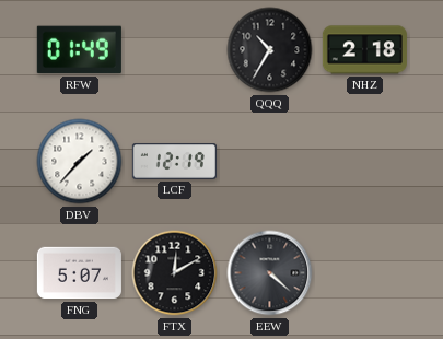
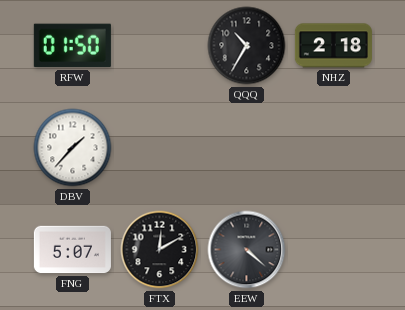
RFW: 01:49 -> 01:50
LCF: 12:19 -> none
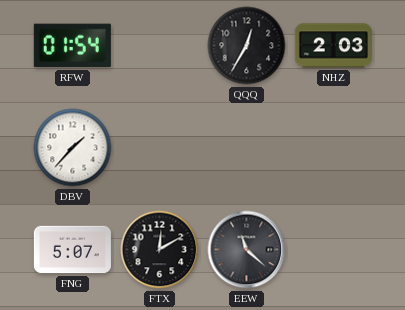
RFW: 01:50 -> 01:54
QQQ: 10:35 -> 12:35
NHZ: 2:18 -> 2:03
EEW: 4:22 -> 11:22
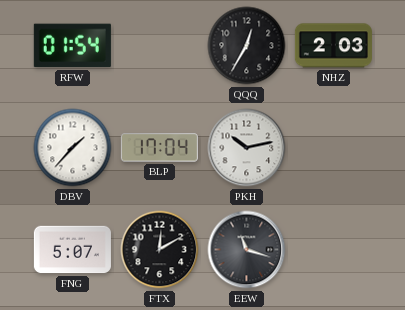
BLP: none -> 17:04
PKH: none -> 10:13
EEW: 11:22 -> 11:18
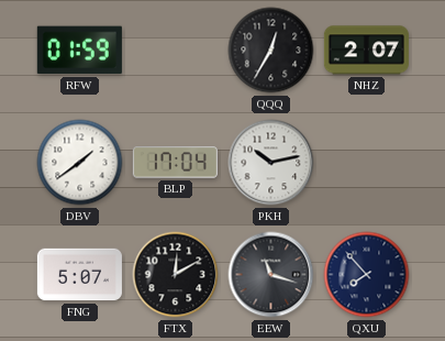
RFW: 01:54 -> 01:59
NHZ: 2:03 -> 2:07
DBV: 1:37 -> 1:39
QXU: none -> 7:53
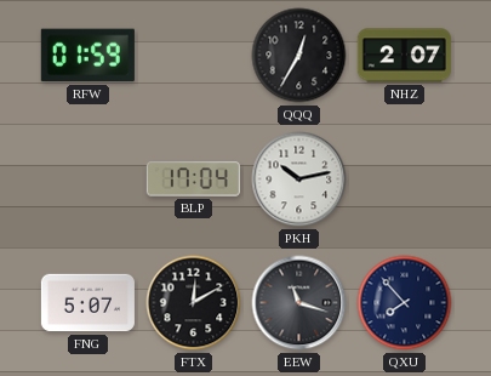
DBV: 1:39 -> none
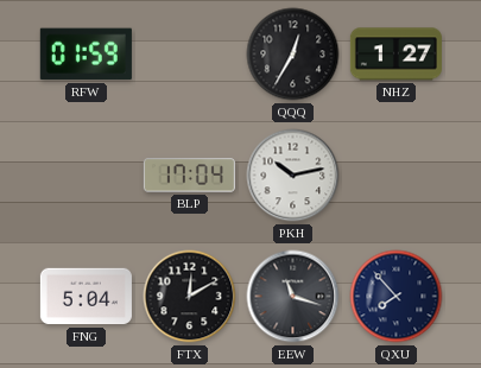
NHZ: 2:07 -> 1:27
FNG: 5:07 -> 5:04
